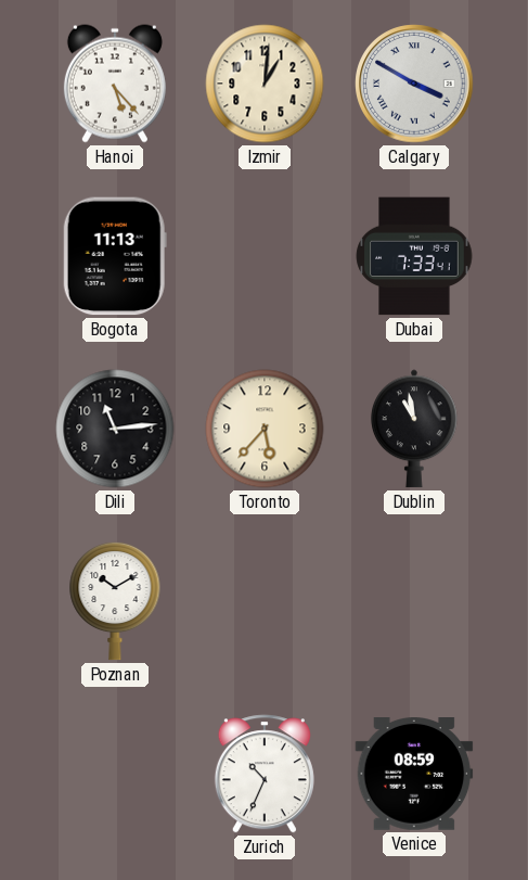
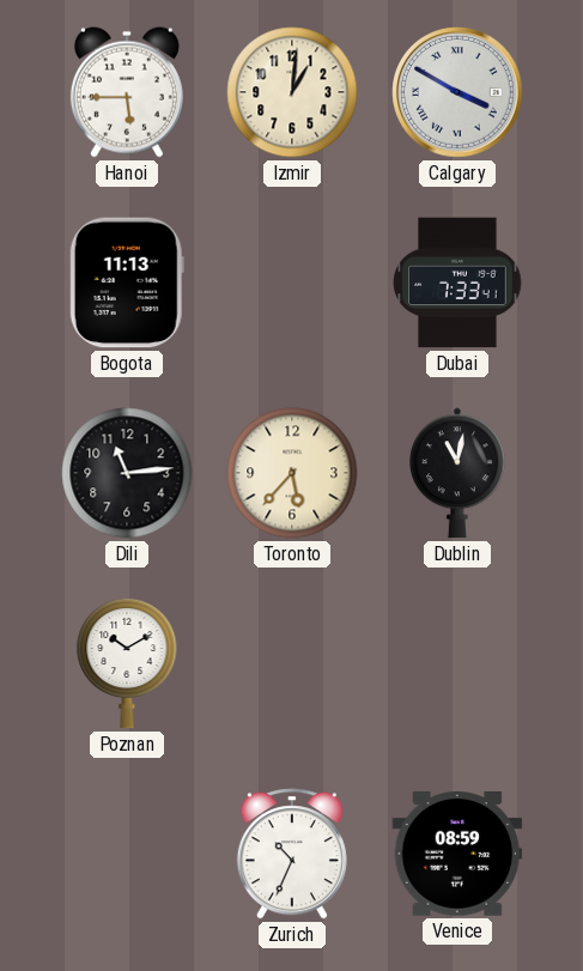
Hanoi: 5:23 -> 5:45
Dublin: 10:58 -> 11:02
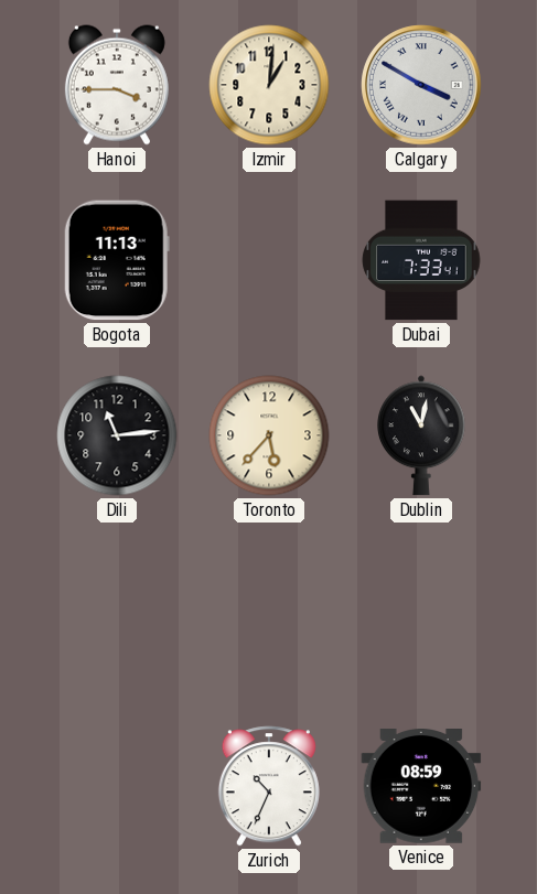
Hanoi: 5:45 -> 3:45
Poznan: 10:10 -> none
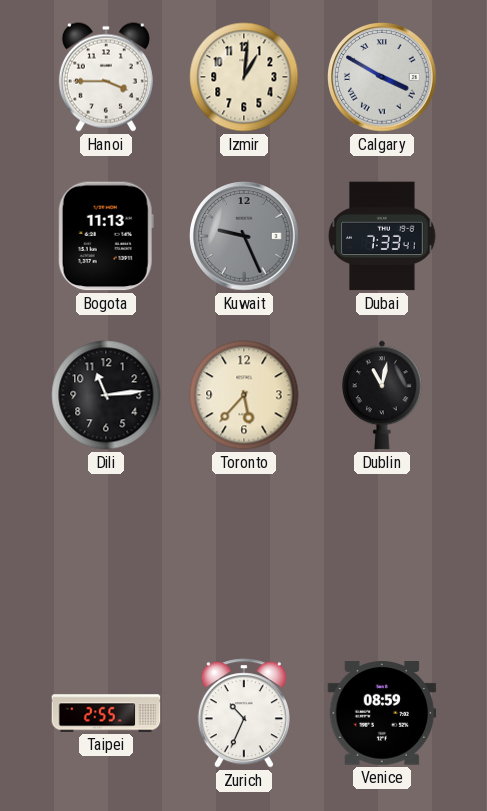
Kuwait: none -> 9:26
Taipei: none -> 2:55
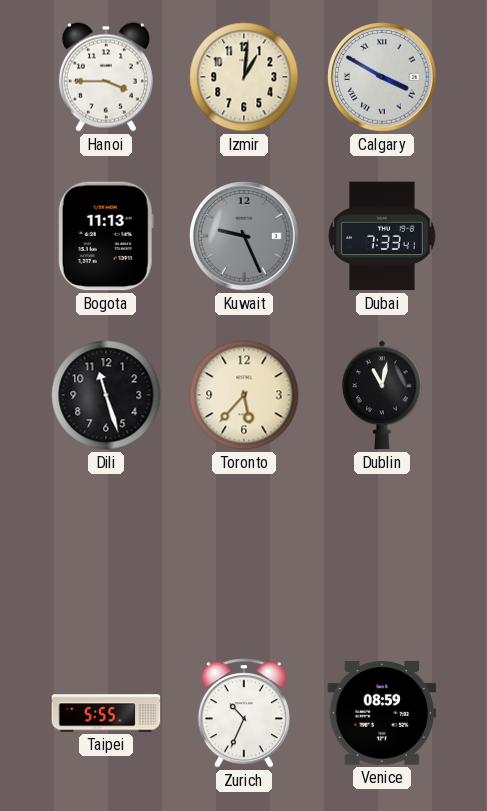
Dili: 11:14 -> 11:27
Taipei: 2:55 -> 5:55
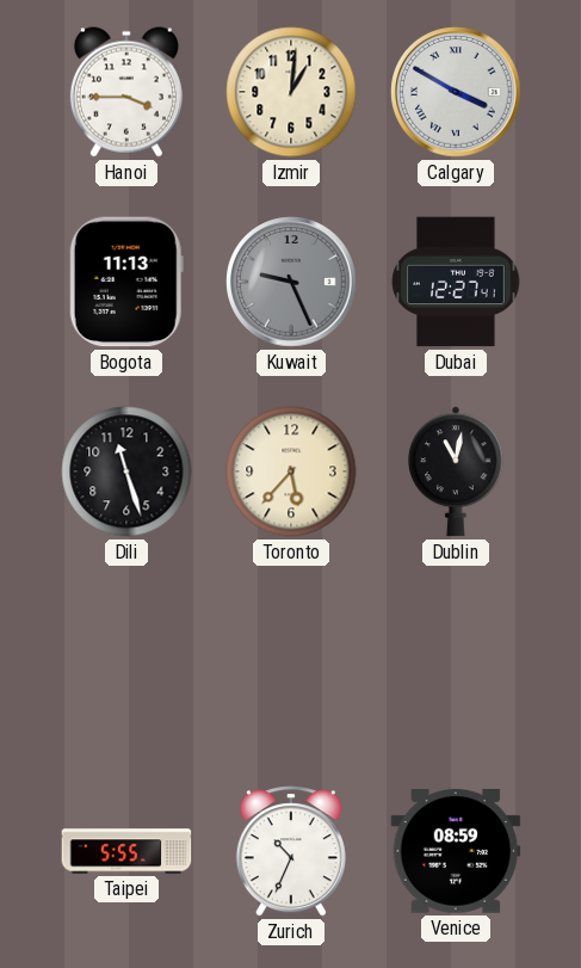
Dubai: 7:33 -> 12:27
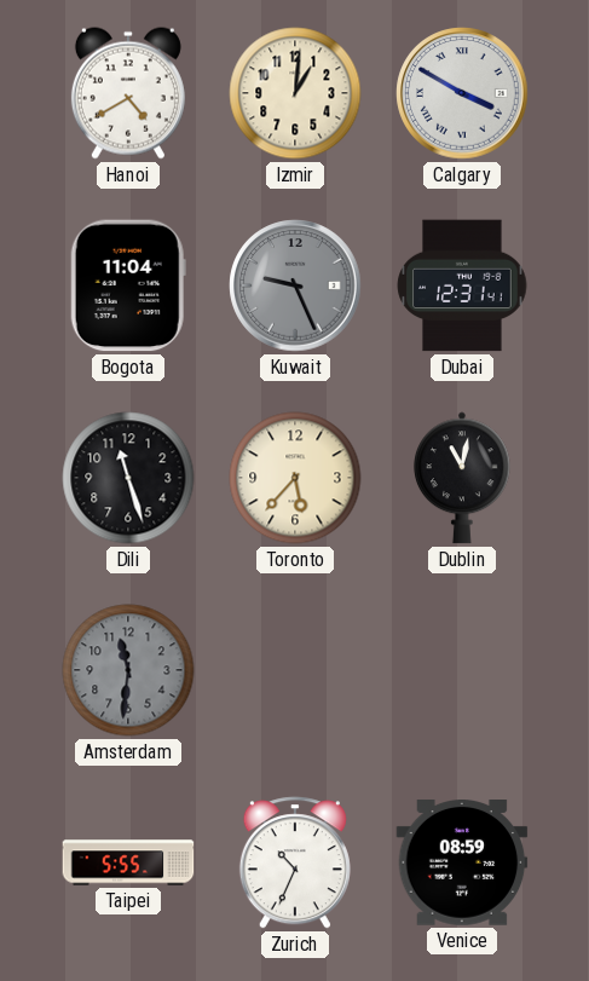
Hanoi: 3:45 -> 4:40
Bogota: 11:13 -> 11:04
Dubai: 12:27 -> 12:31
Amsterdam: none -> 11:31
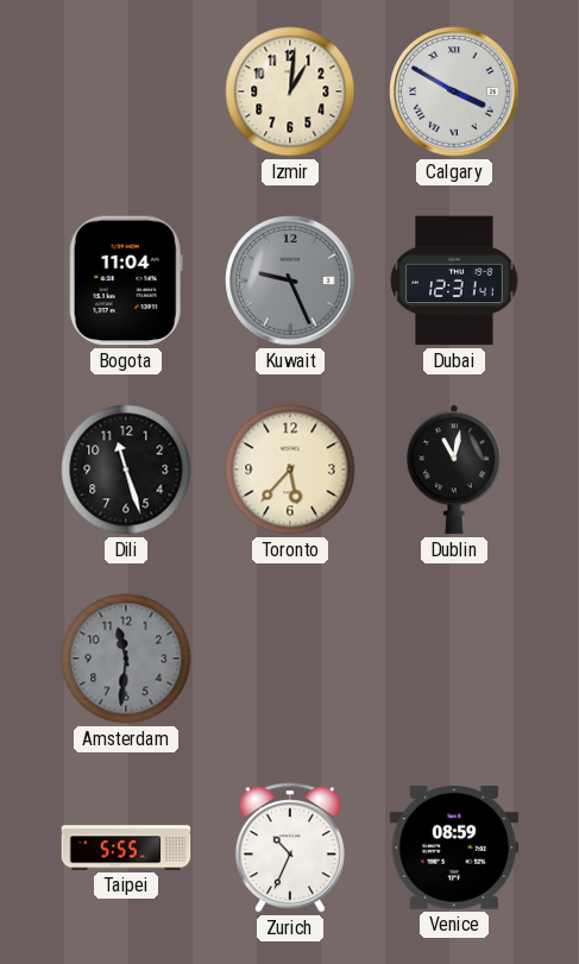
Hanoi: 4:40 -> none
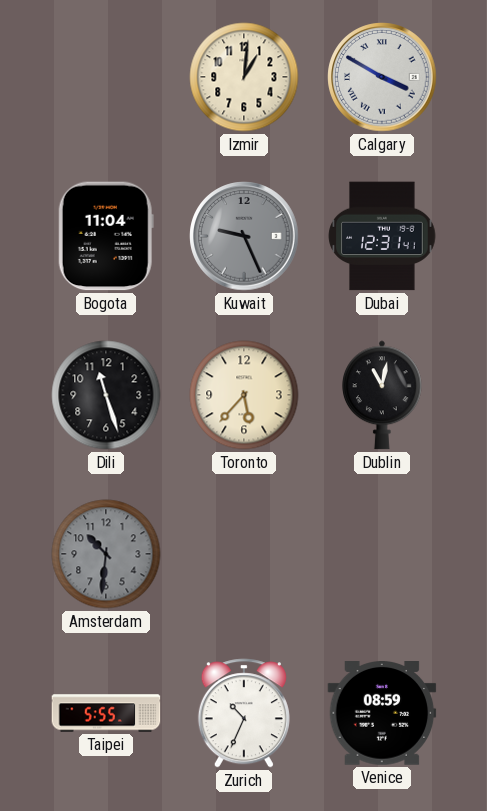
Amsterdam: 11:31 -> 10:31
